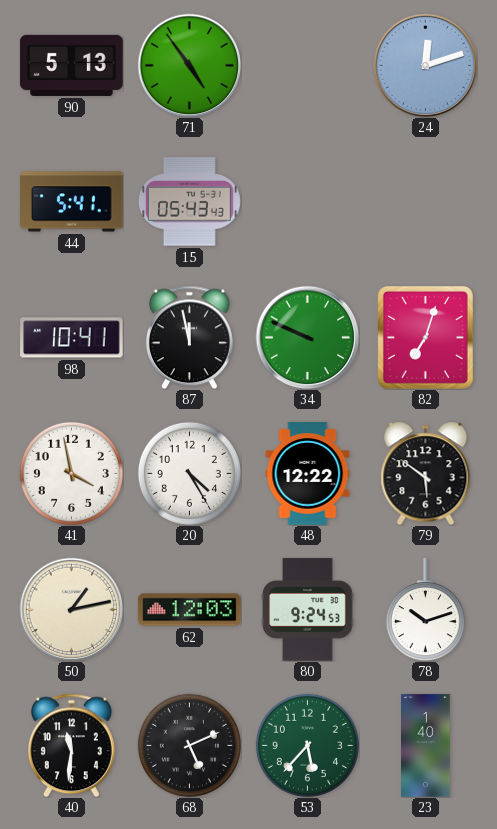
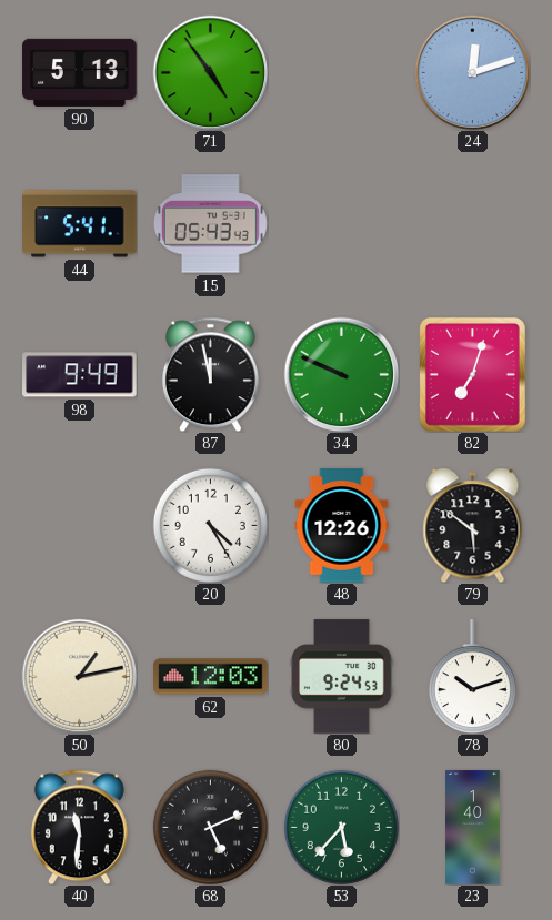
98: 10:41 -> 9:49
41: 3:58 -> none
48: 12:22 -> 12:26
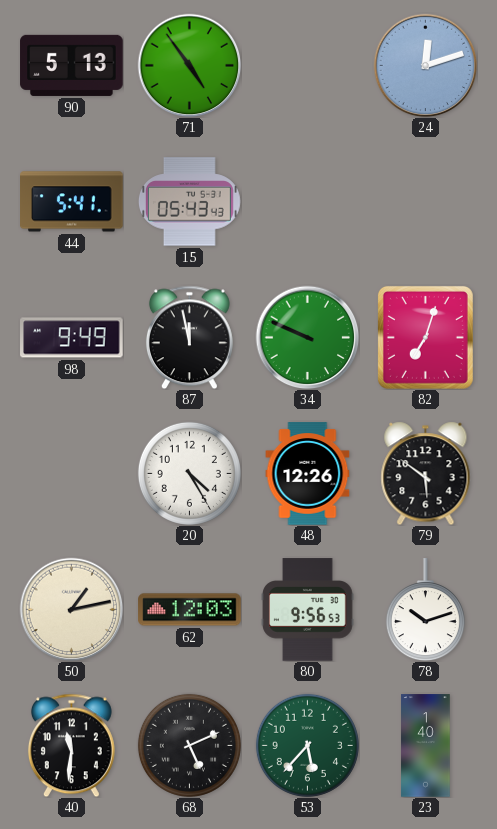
80: 9:24 -> 9:56
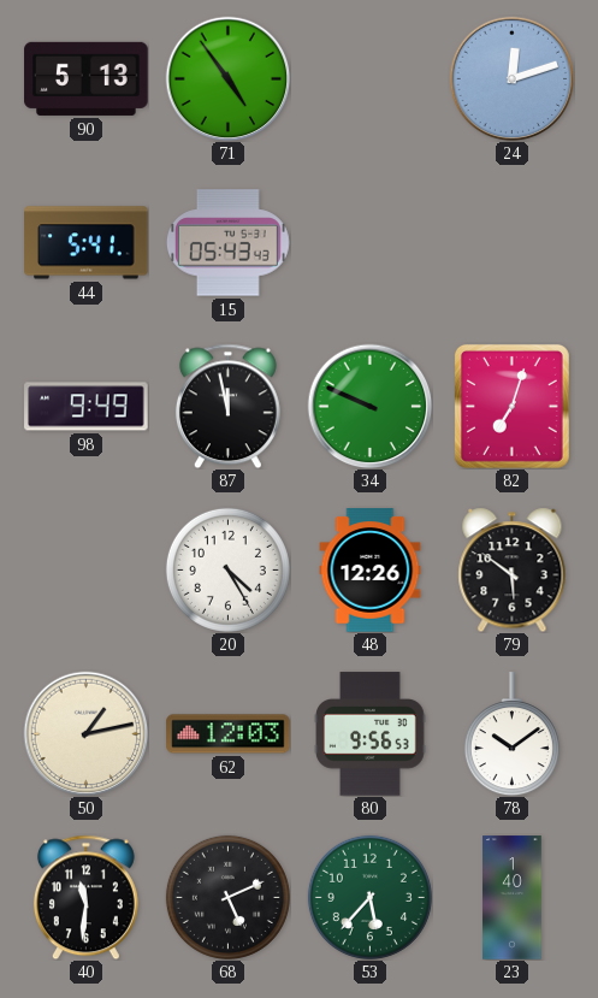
78: 10:12 -> 10:09
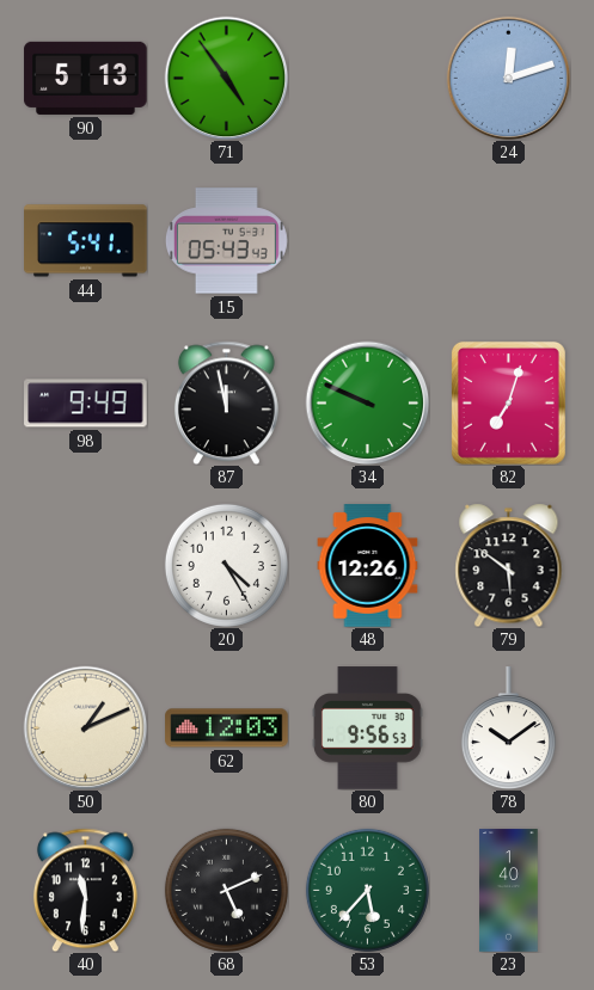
50: 1:13 -> 1:11
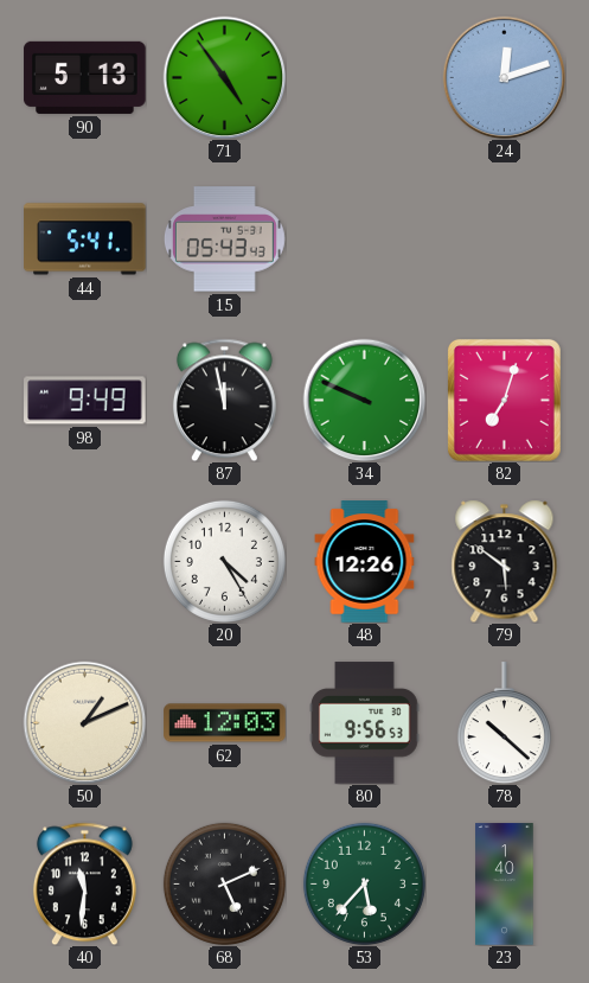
78: 10:09 -> 10:22
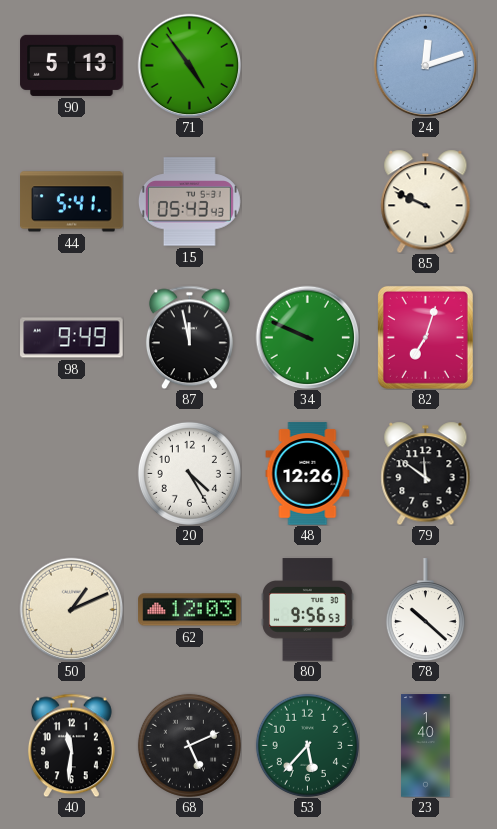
85: none -> 9:49
79: 5:51 -> 11:51
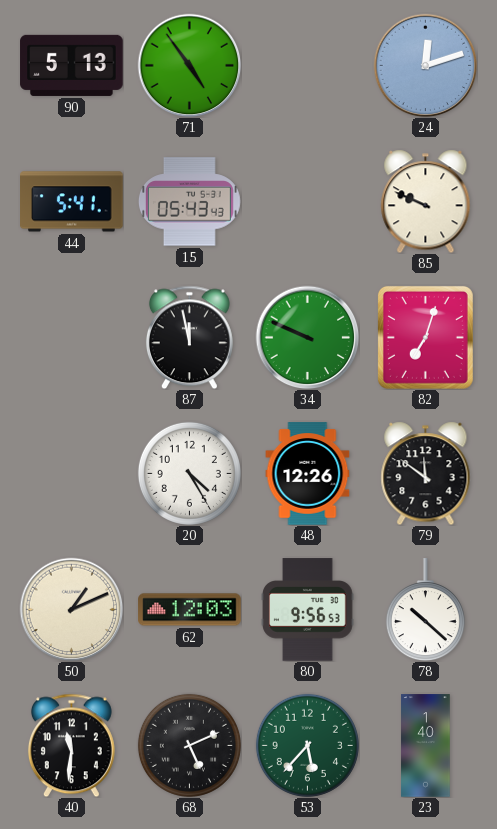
98: 9:49 -> none
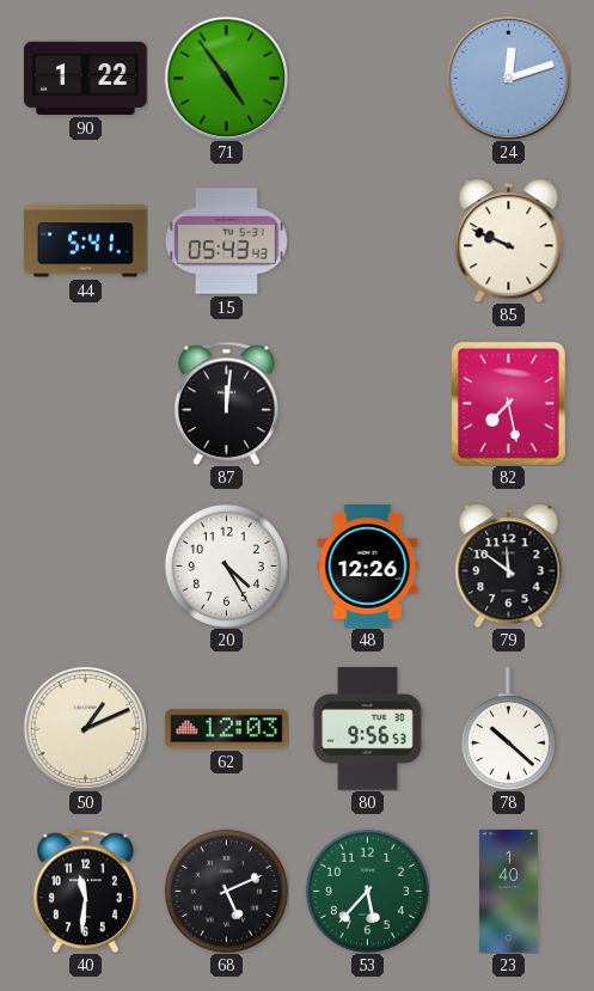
90: 5:13 -> 1:22
87: 11:58 -> 12:01
34: 9:49 -> none
82: 7:03 -> 7:28
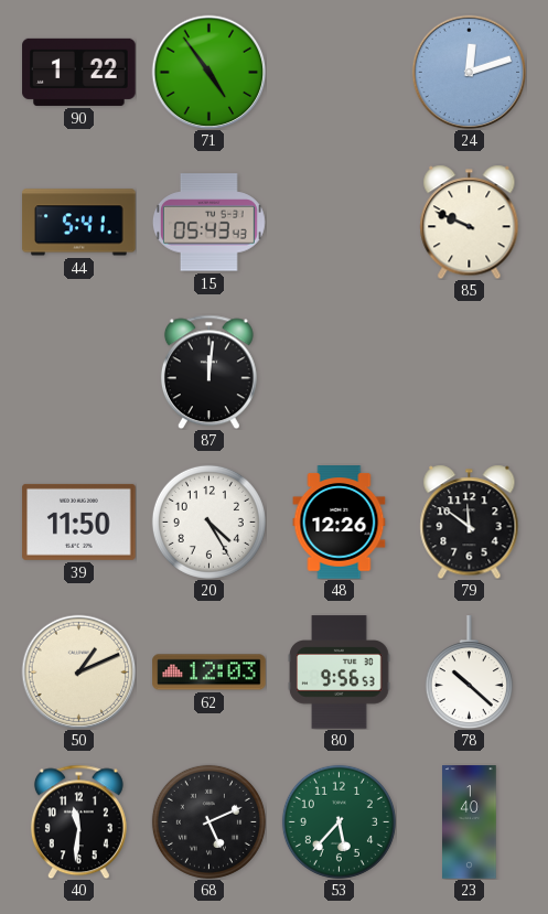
82: 7:28 -> none
39: none -> 11:50
